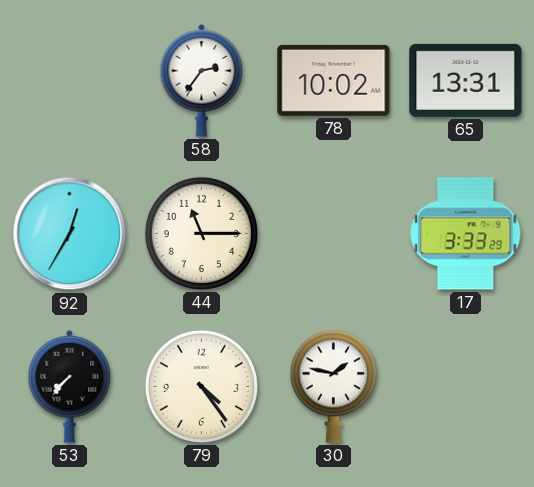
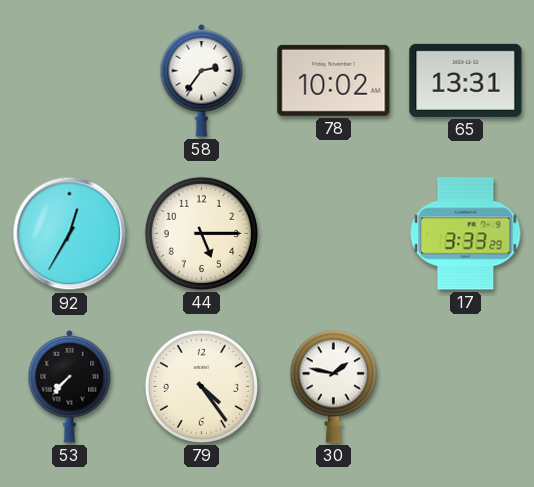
44: 11:15 -> 5:15
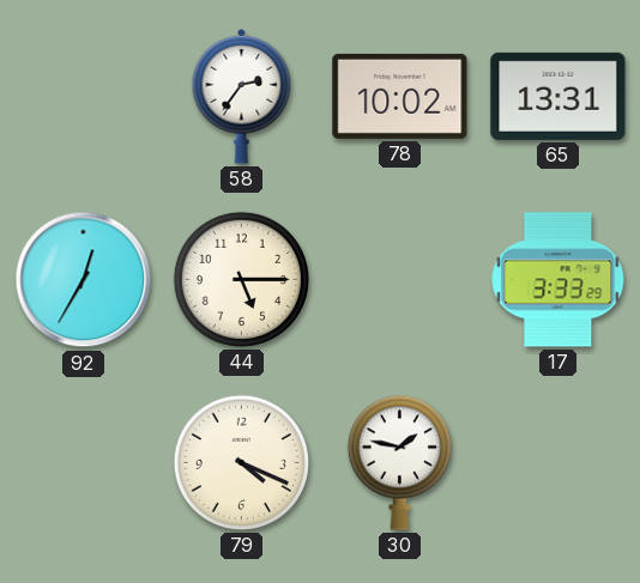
53: 7:37 -> none
79: 4:24 -> 4:19
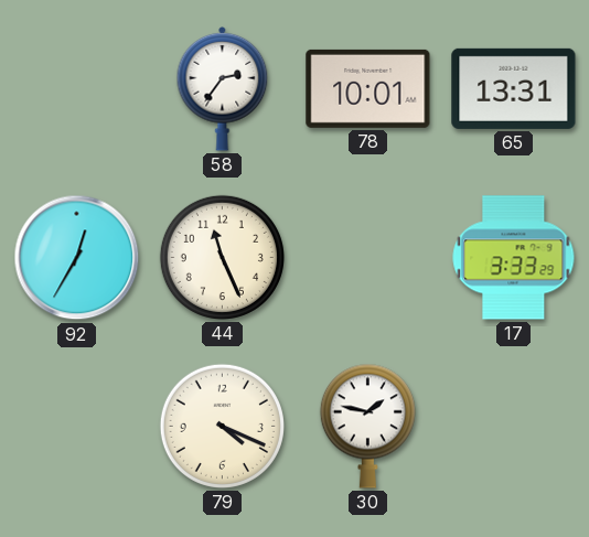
78: 10:02 -> 10:01
44: 5:15 -> 11:26
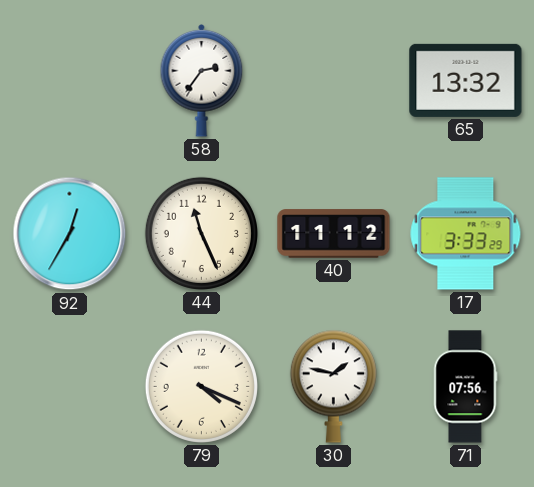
78: 10:01 -> none
65: 13:31 -> 13:32
40: none -> 11:12
71: none -> 07:56
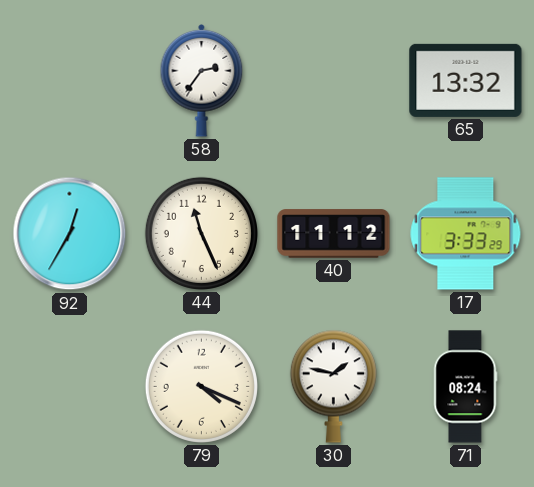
71: 07:56 -> 08:24
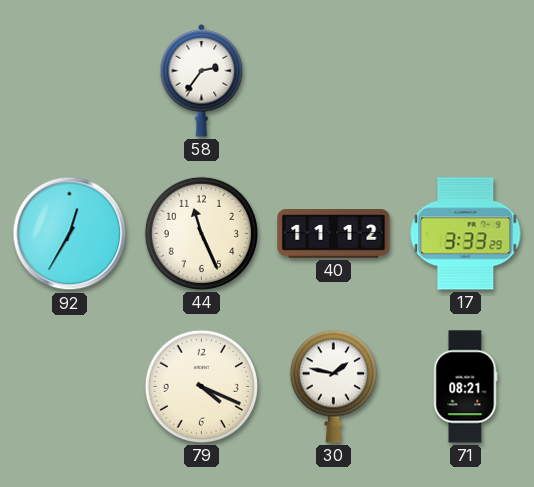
65: 13:32 -> none
71: 08:24 -> 08:21
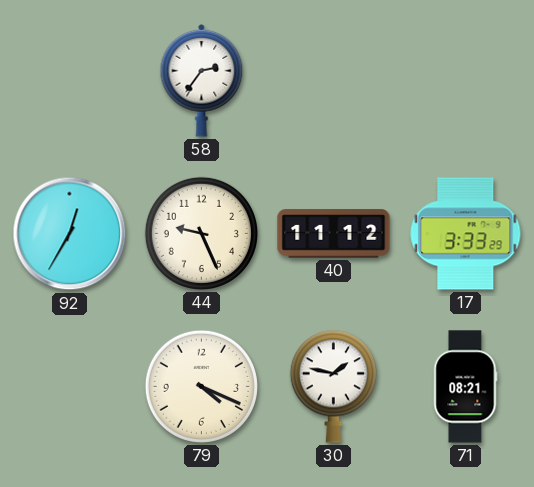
44: 11:26 -> 9:26
